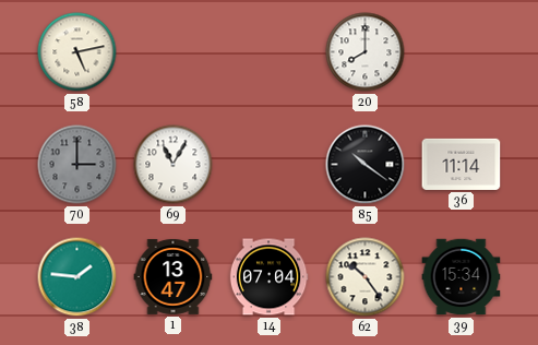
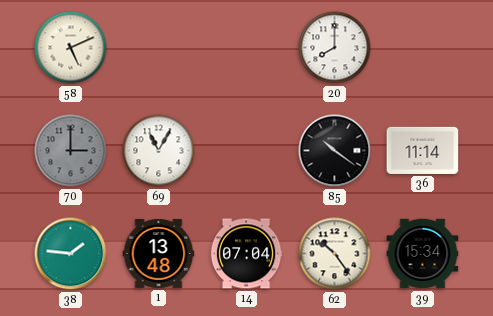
58: 5:13 -> 5:11
1: 13:47 -> 13:48
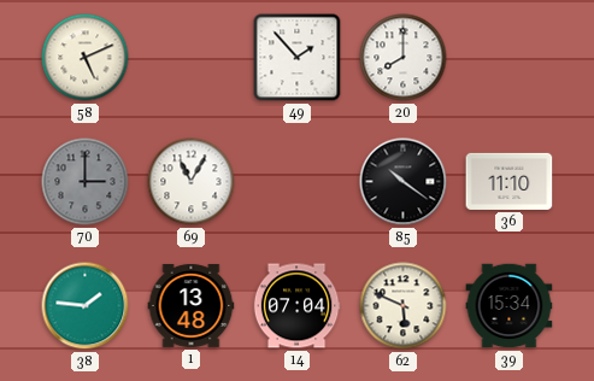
49: none -> 1:53
36: 11:14 -> 11:10
62: 10:24 -> 5:49
